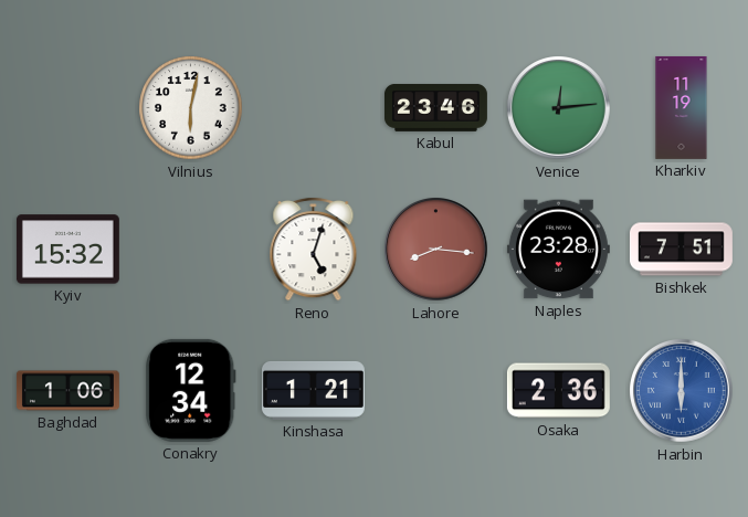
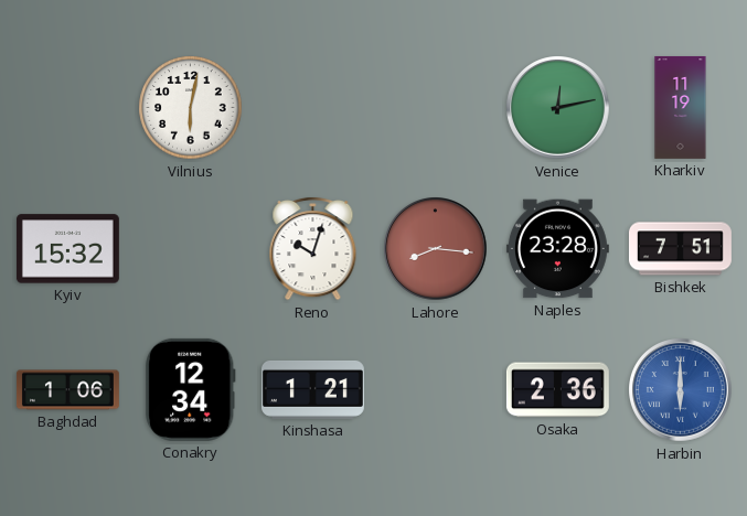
Kabul: 23:46 -> none
Venice: 12:14 -> 12:13
Reno: 5:03 -> 10:03
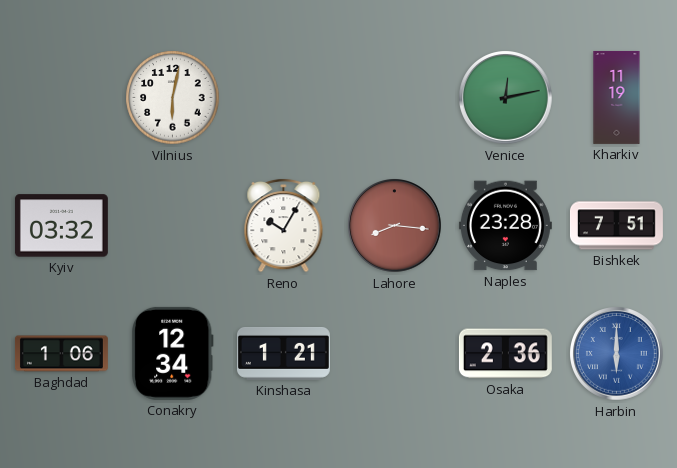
Kyiv: 15:32 -> 03:32
Reno: 10:03 -> 10:05
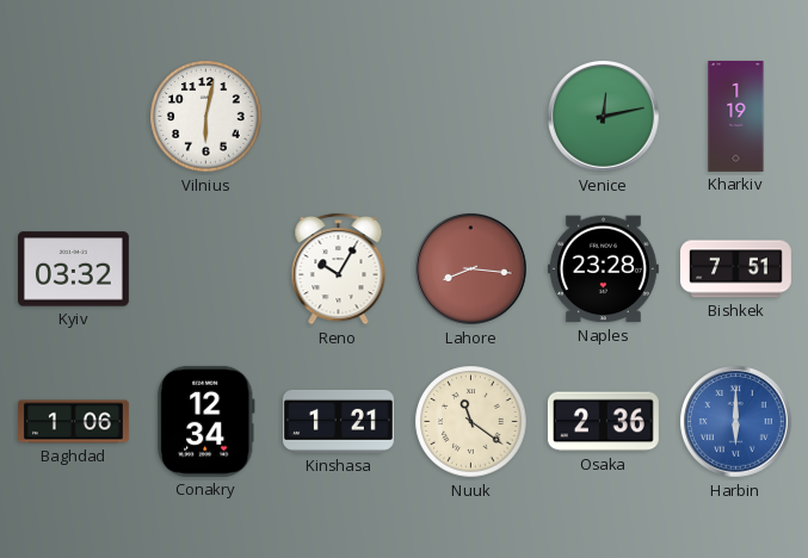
Kharkiv: 11:19 -> 1:19
Nuuk: none -> 11:21
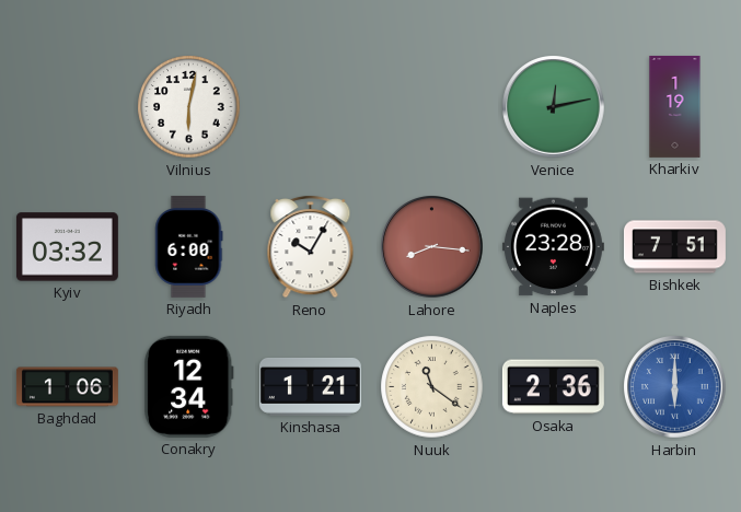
Riyadh: none -> 6:00
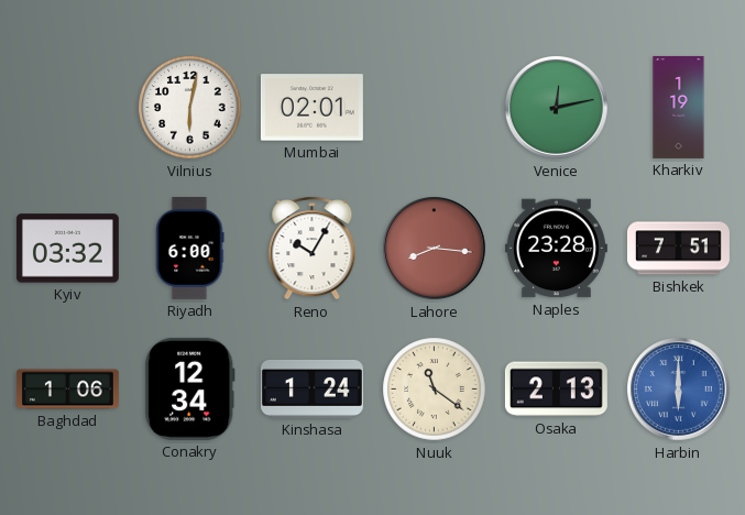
Mumbai: none -> 02:01
Kinshasa: 1:21 -> 1:24
Osaka: 2:36 -> 2:13
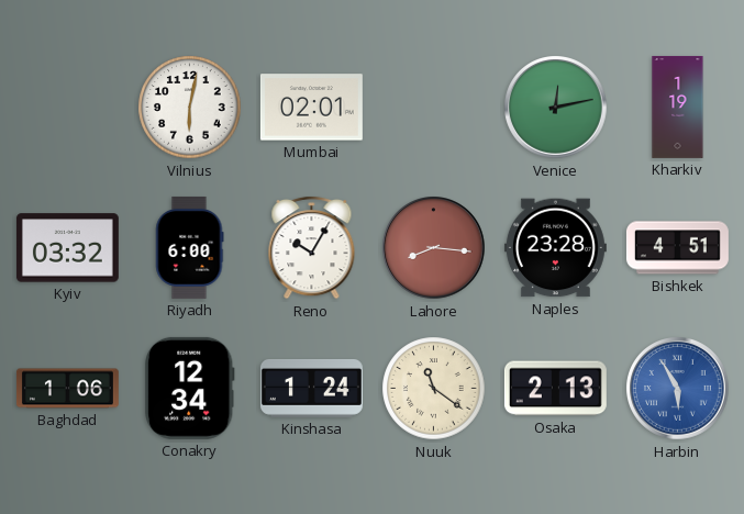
Bishkek: 7:51 -> 4:51
Harbin: 6:00 -> 5:55
